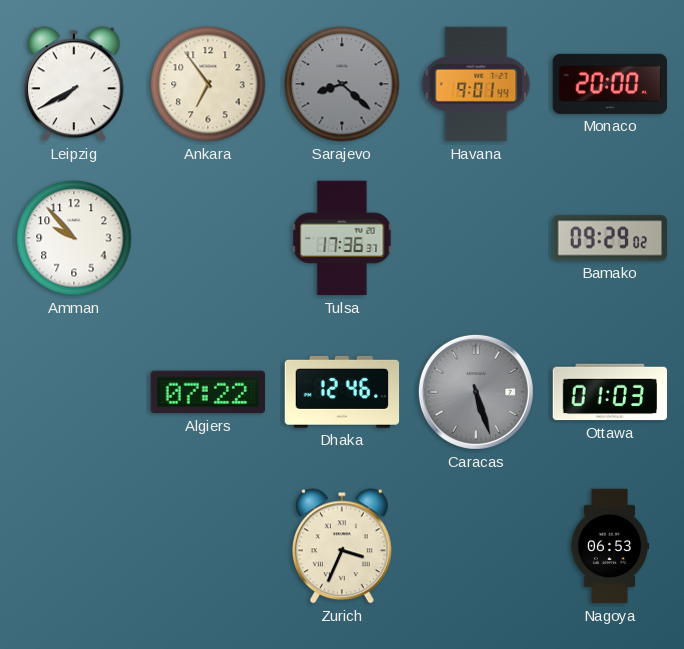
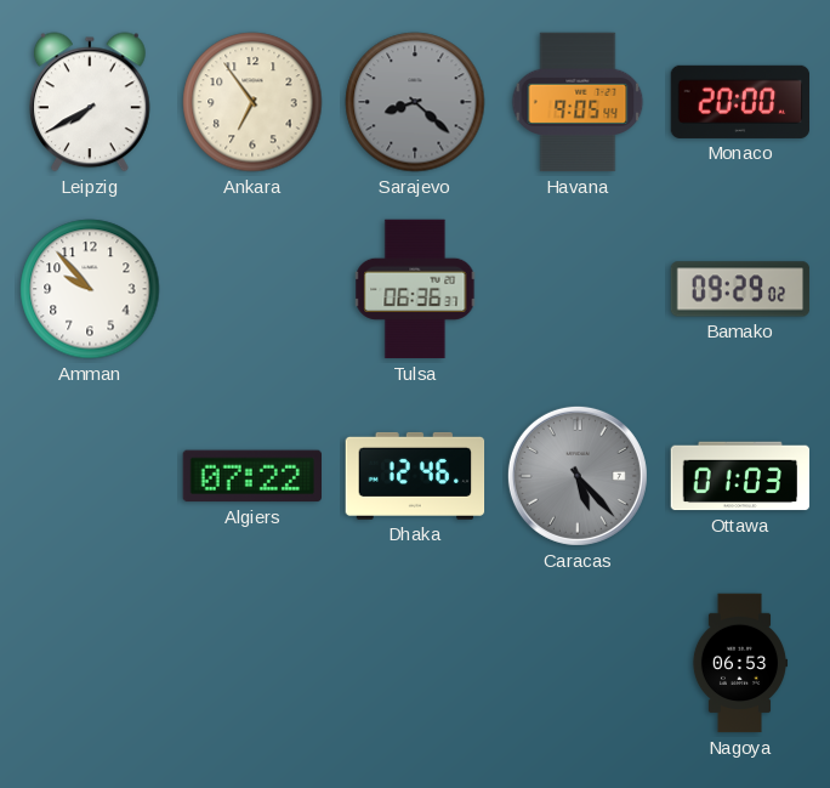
Havana: 9:01 -> 9:05
Tulsa: 17:36 -> 06:36
Caracas: 5:27 -> 5:23
Zurich: 3:34 -> none
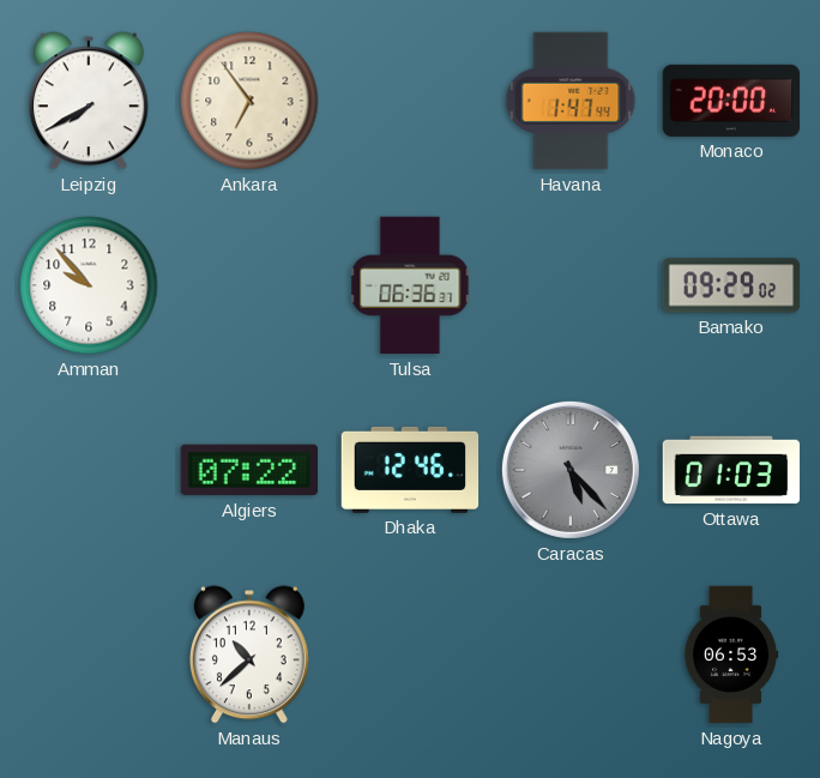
Sarajevo: 8:22 -> none
Havana: 9:05 -> 1:47
Manaus: none -> 10:38
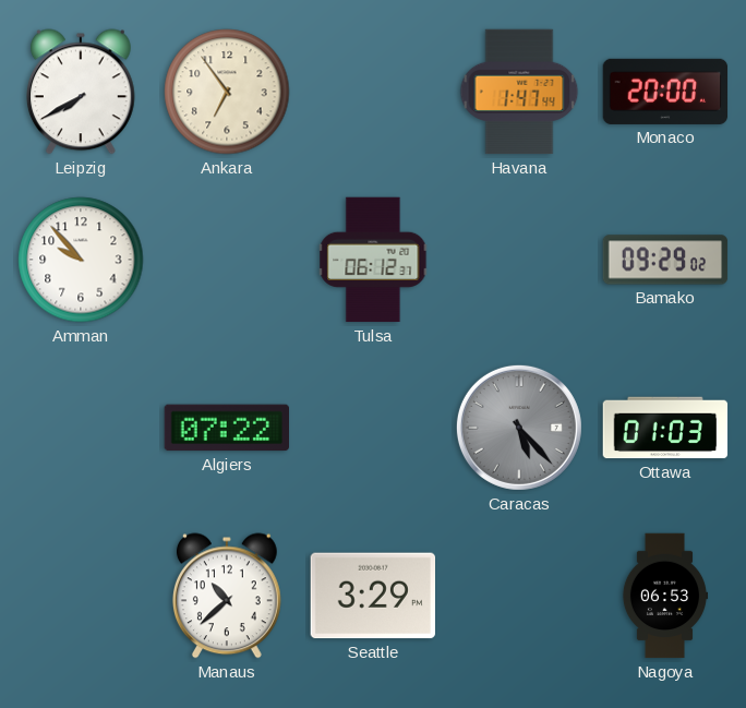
Tulsa: 06:36 -> 06:12
Dhaka: 12:46 -> none
Seattle: none -> 3:29
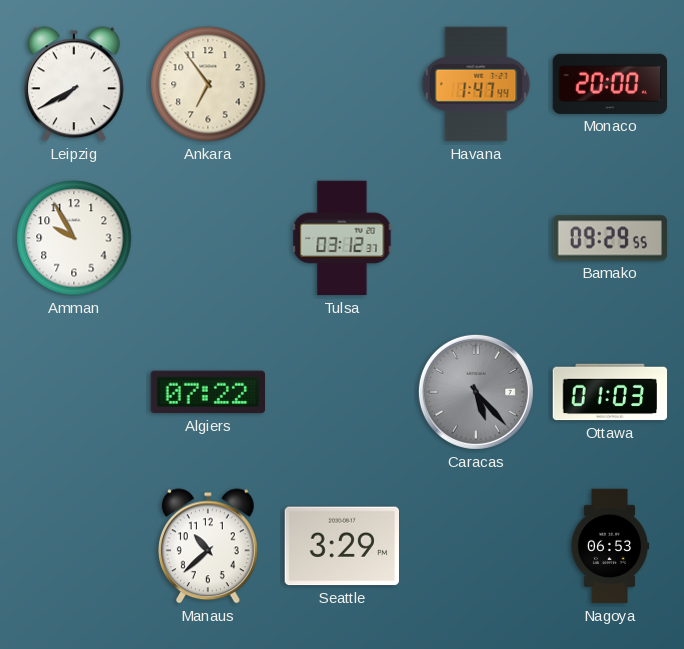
Amman: 9:53 -> 9:55
Tulsa: 06:12 -> 03:12
Bamako: 09:29:02 -> 09:29:55
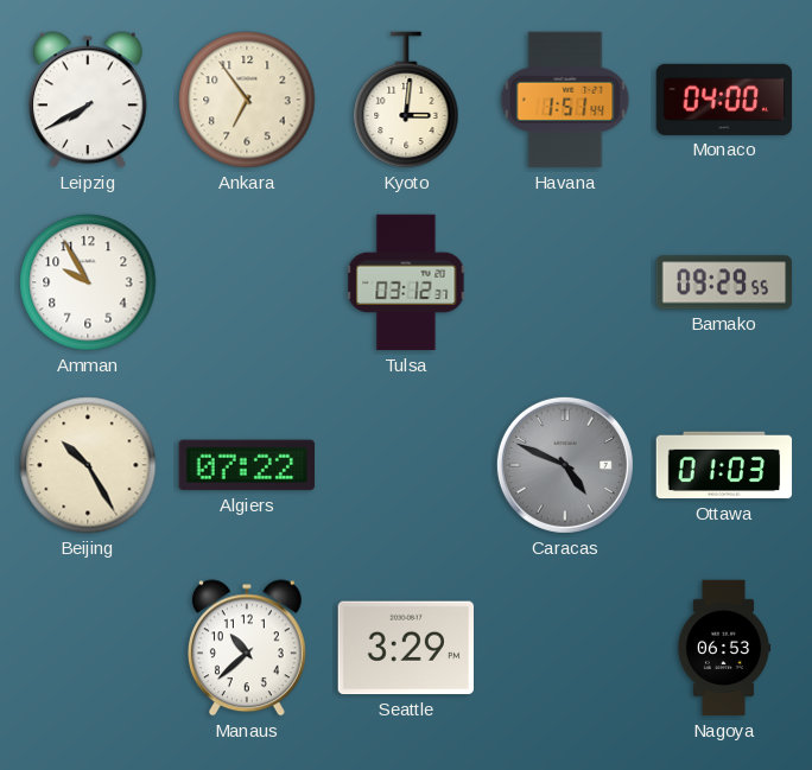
Kyoto: none -> 3:01
Havana: 1:47 -> 1:51
Monaco: 20:00 -> 04:00
Beijing: none -> 10:25
Caracas: 5:23 -> 4:49
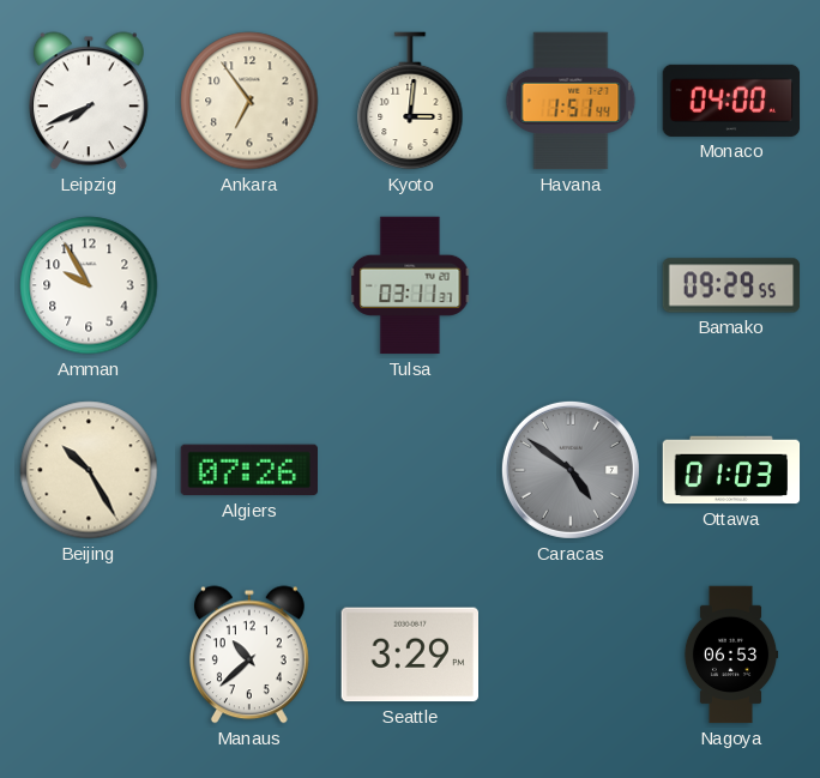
Leipzig: 7:40 -> 7:41
Tulsa: 03:12 -> 03:11
Algiers: 07:22 -> 07:26
Caracas: 4:49 -> 4:51
